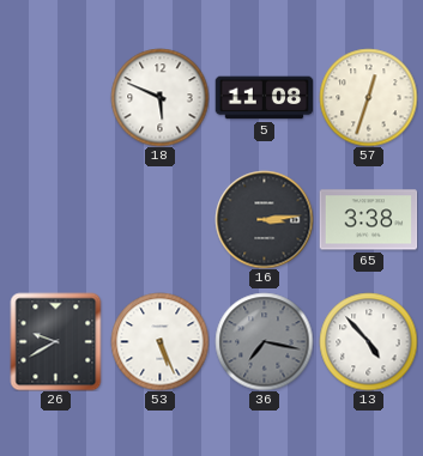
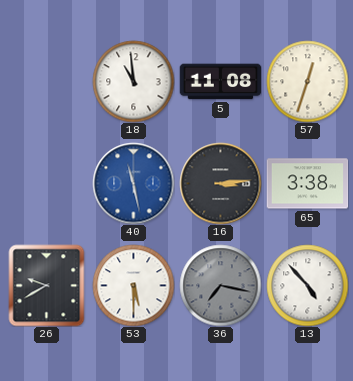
18: 5:49 -> 10:59
40: none -> 11:28
53: 5:26 -> 5:30
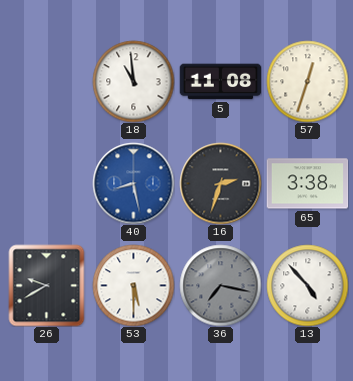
40: 11:28 -> 8:28
16: 3:14 -> 2:33
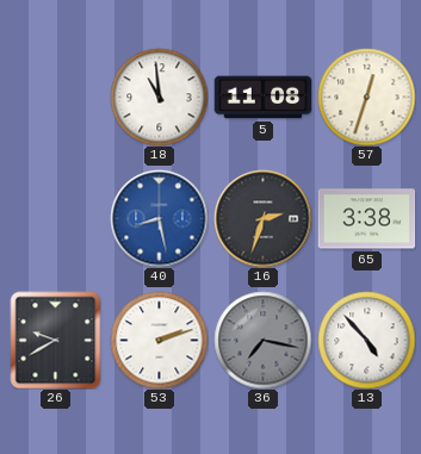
53: 5:30 -> 2:12
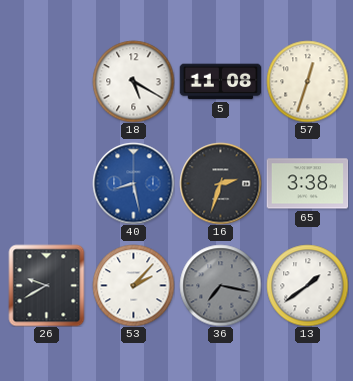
18: 10:59 -> 5:20
53: 2:12 -> 2:07
13: 4:53 -> 1:39
